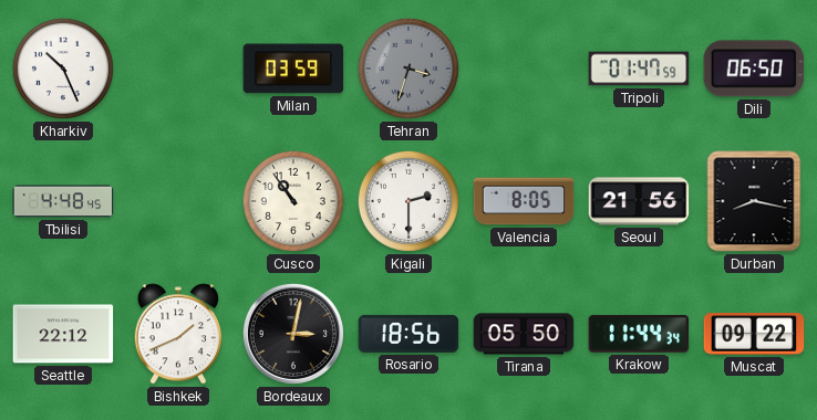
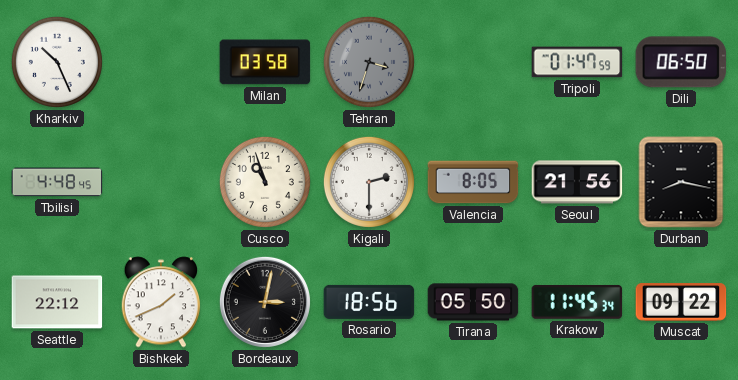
Milan: 03:59 -> 03:58
Cusco: 10:54 -> 10:57
Krakow: 11:44 -> 11:45
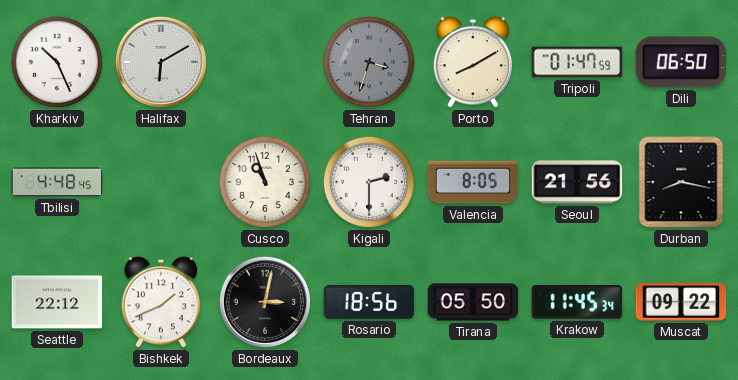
Halifax: none -> 6:10
Milan: 03:58 -> none
Porto: none -> 8:10
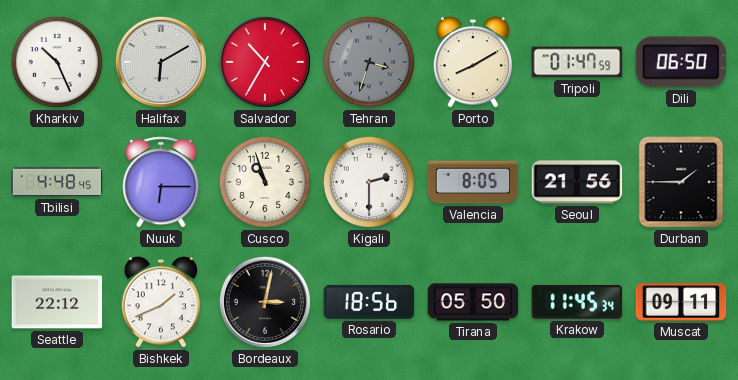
Salvador: none -> 10:35
Nuuk: none -> 6:15
Durban: 8:17 -> 1:45
Muscat: 09:22 -> 09:11
